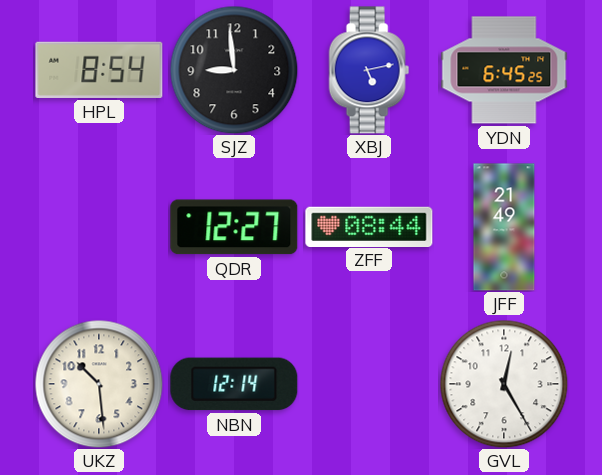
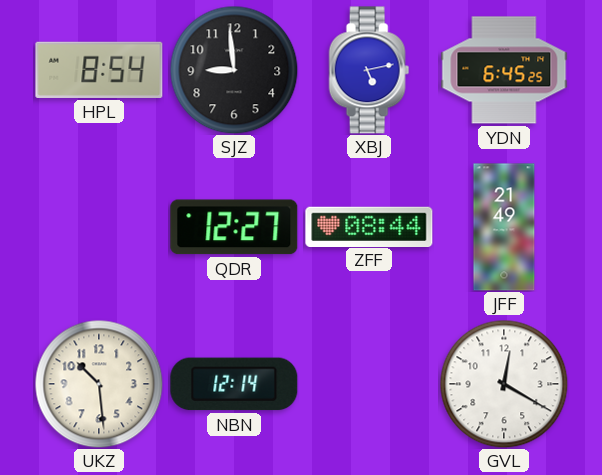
GVL: 12:25 -> 12:20
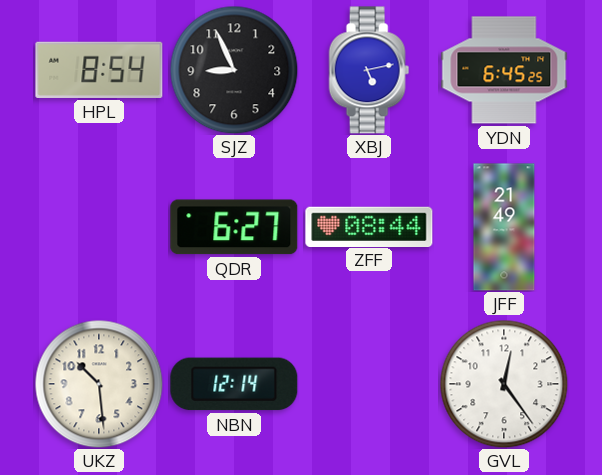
SJZ: 8:59 -> 8:56
QDR: 12:27 -> 6:27
GVL: 12:20 -> 12:24
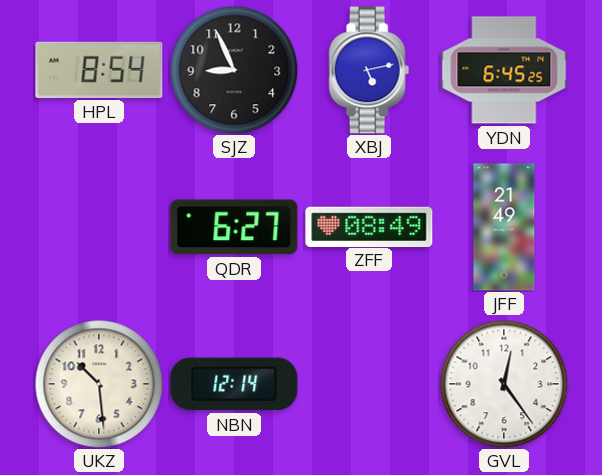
ZFF: 08:44 -> 08:49
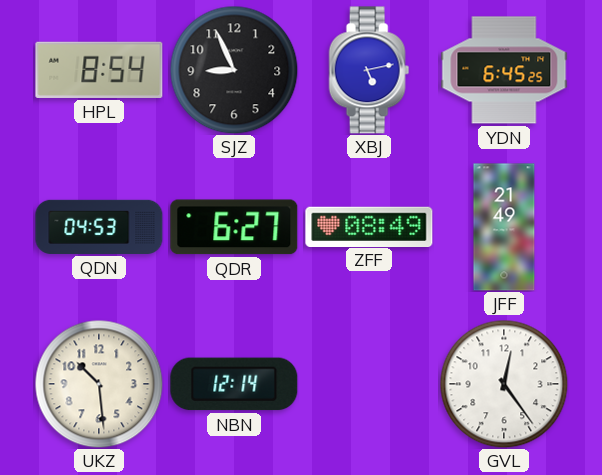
QDN: none -> 04:53
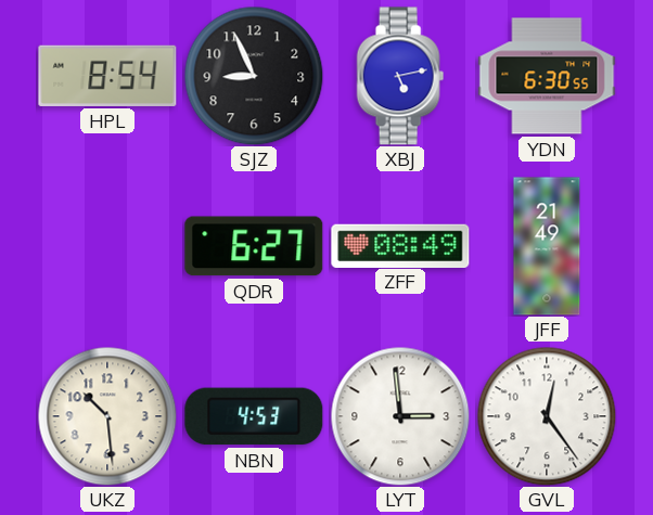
YDN: 6:45 -> 6:30
QDN: 04:53 -> none
NBN: 12:14 -> 4:53
LYT: none -> 2:59
